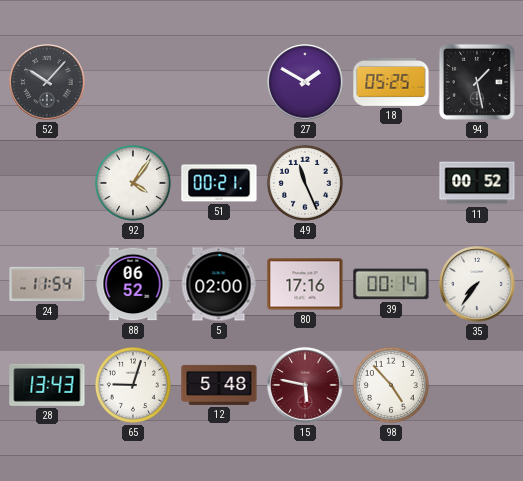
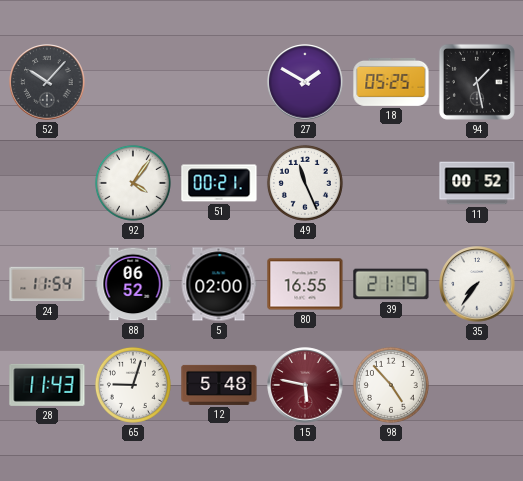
80: 17:16 -> 16:55
39: 00:14 -> 21:19
28: 13:43 -> 11:43
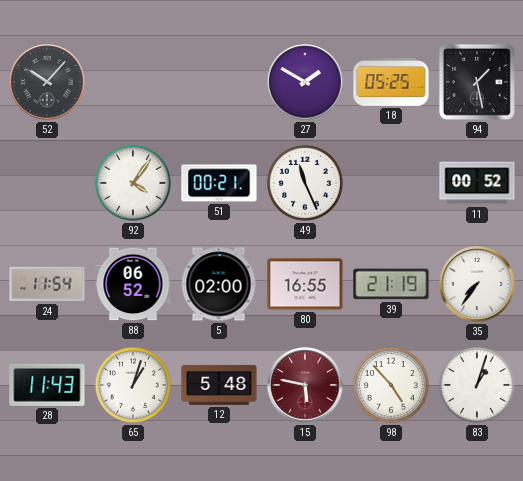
65: 9:03 -> 1:03
83: none -> 1:03
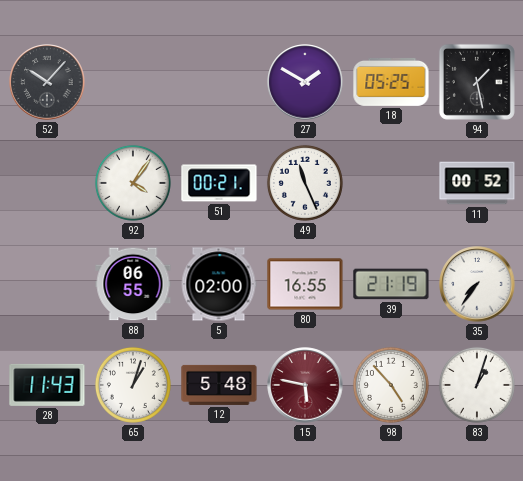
24: 11:54 -> none
88: 06:52 -> 06:55
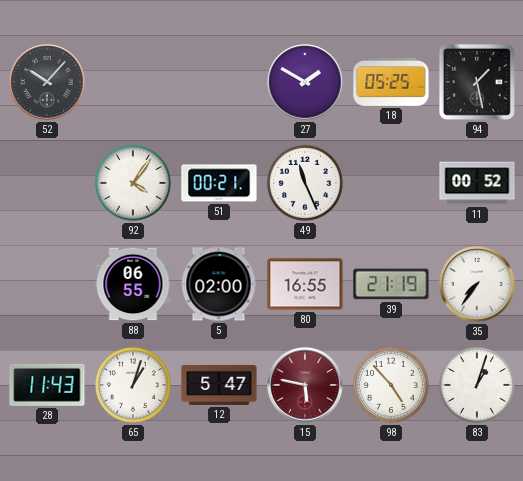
12: 5:48 -> 5:47
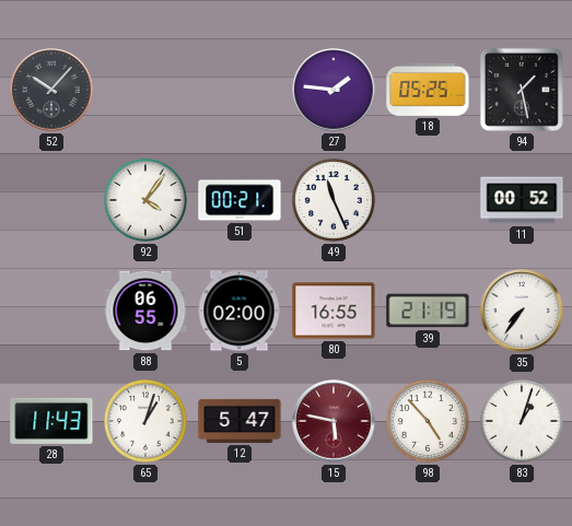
27: 1:50 -> 1:46
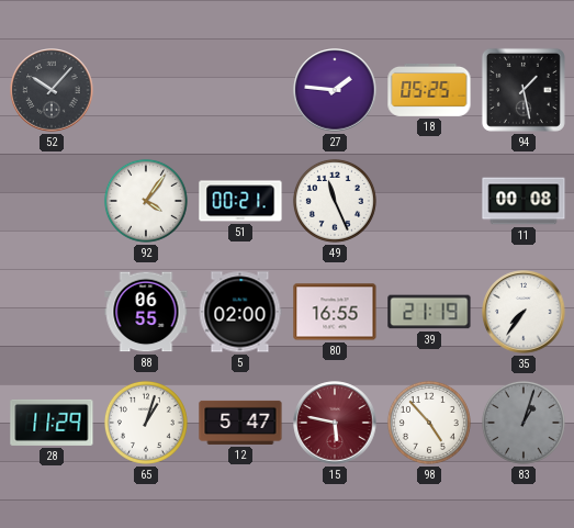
11: 00:52 -> 00:08
28: 11:43 -> 11:29
83 dial: white -> grey
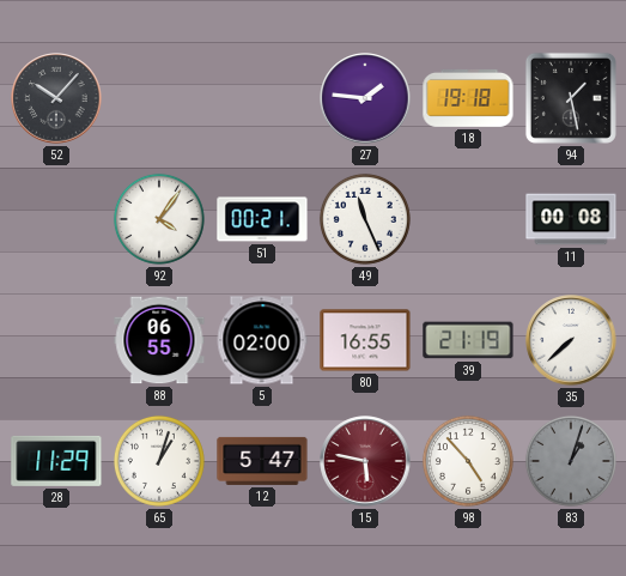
18: 05:25 -> 19:18
35: 7:36 -> 7:38
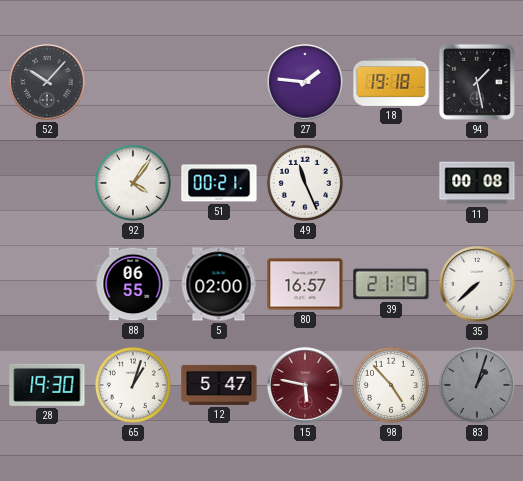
80: 16:55 -> 16:57
28: 11:29 -> 19:30
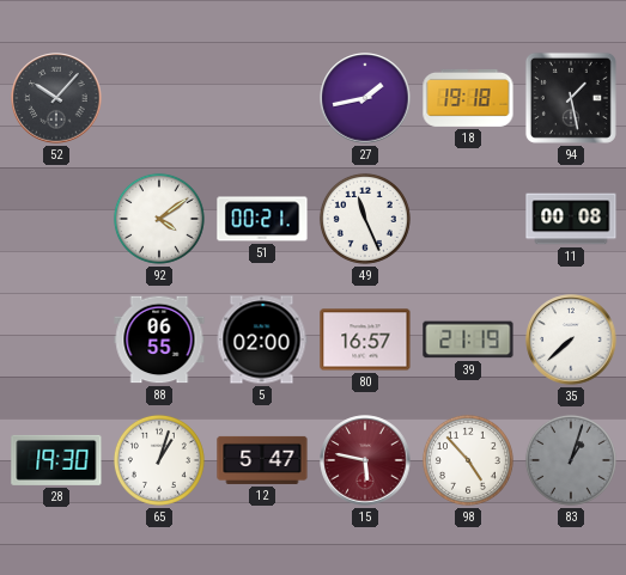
27: 1:46 -> 1:43
92: 4:06 -> 4:09
